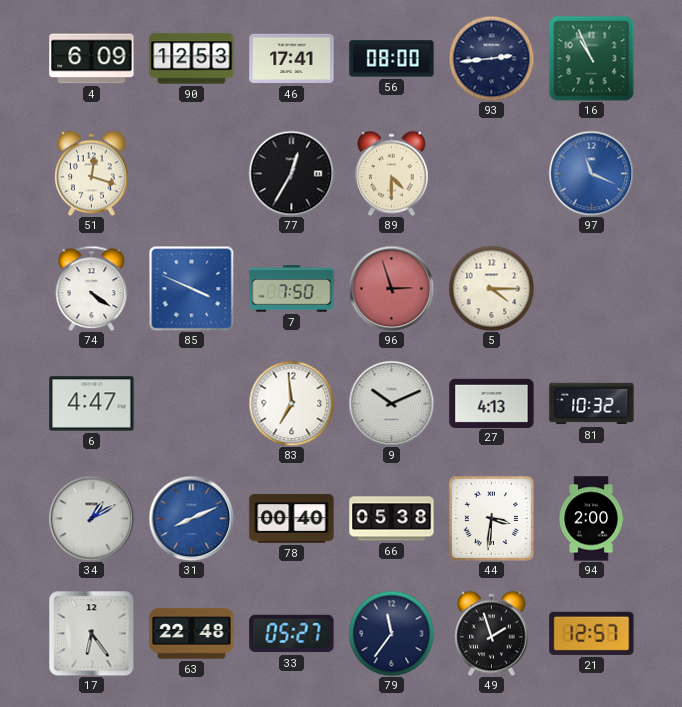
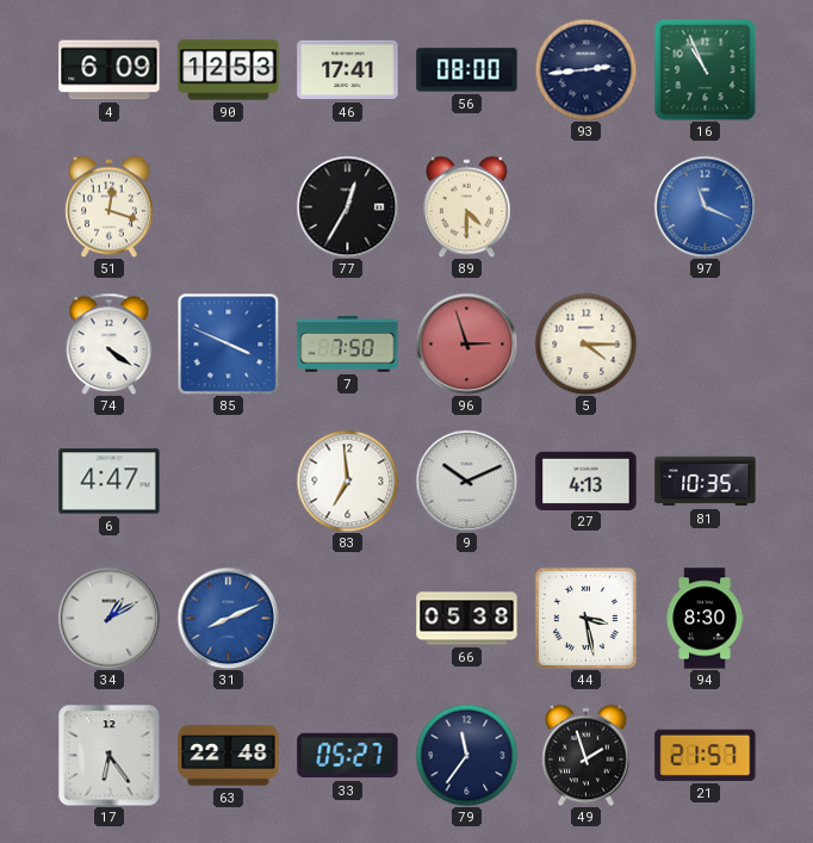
81: 10:32 -> 10:35
78: 00:40 -> none
44: 3:31 -> 3:28
94: 2:00 -> 8:30
21: 12:57 -> 21:57
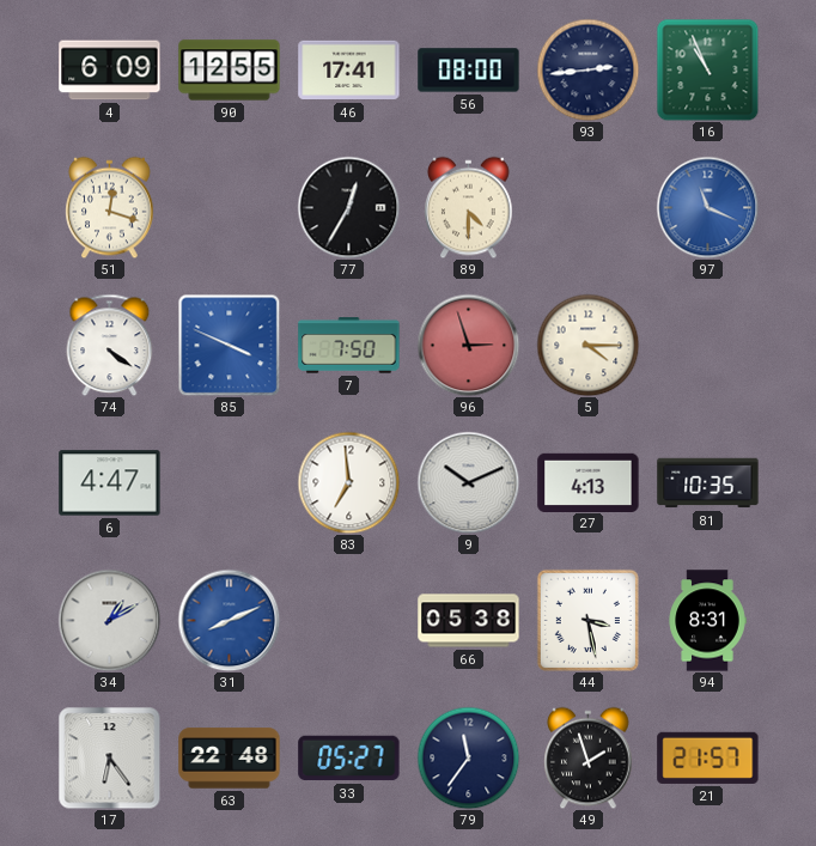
90: 12:53 -> 12:55
94: 8:30 -> 8:31
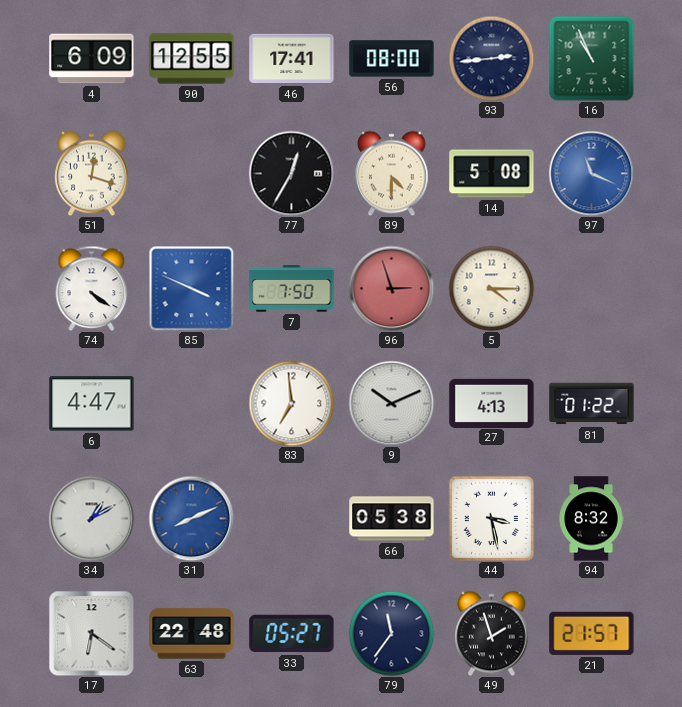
14: none -> 5:08
81: 10:35 -> 01:22
94: 8:31 -> 8:32
17: 6:24 -> 6:21
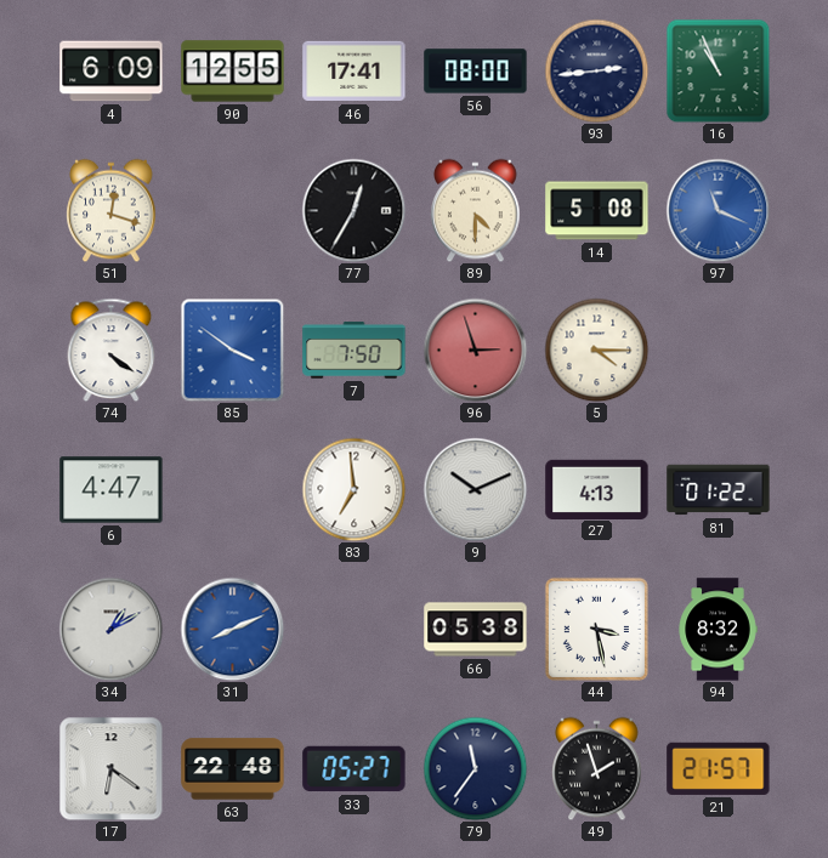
85: 3:49 -> 3:51
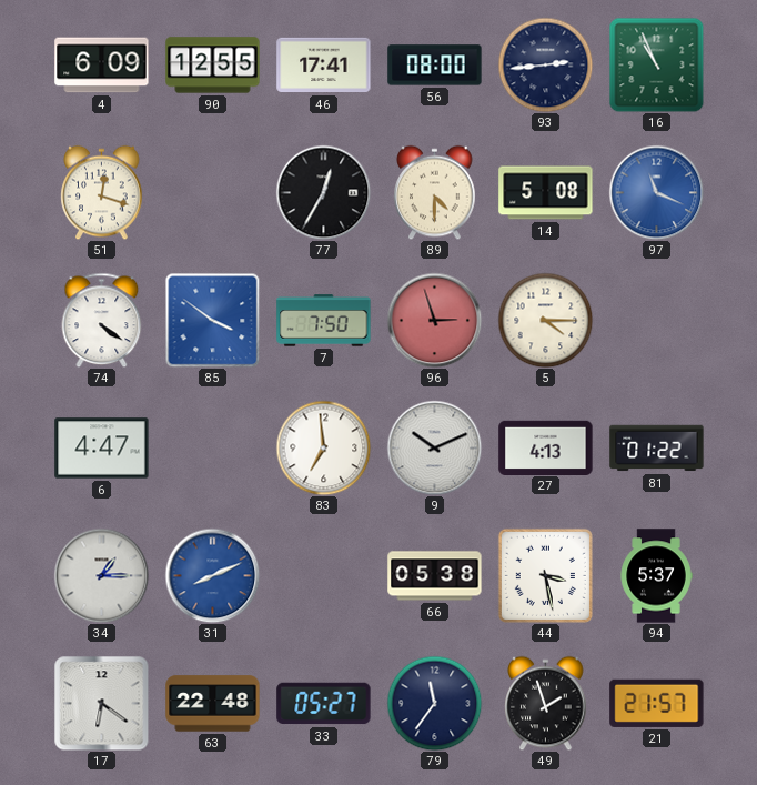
34: 1:10 -> 1:15
94: 8:32 -> 5:37
